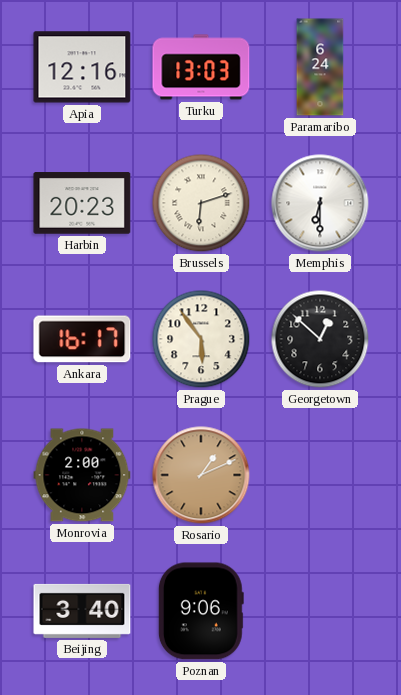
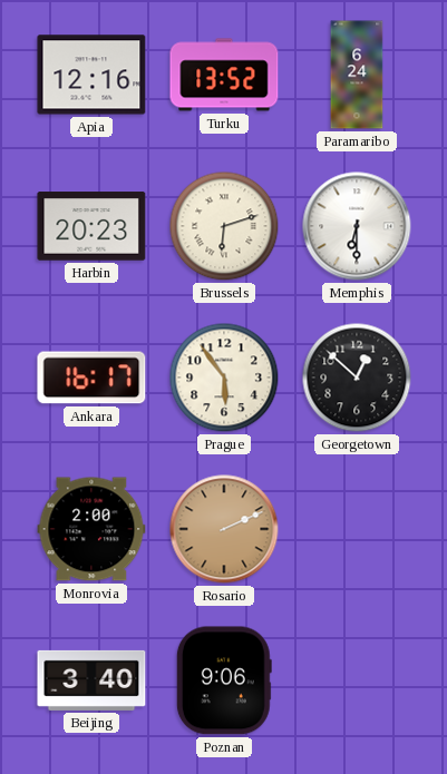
Turku: 13:03 -> 13:52
Rosario: 1:11 -> 2:11
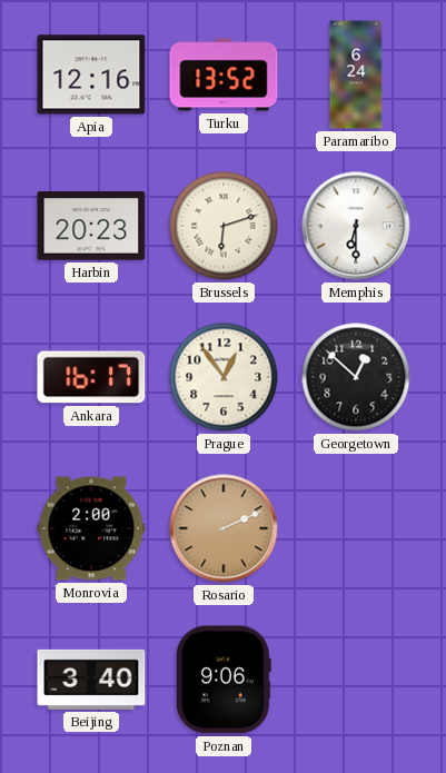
Prague: 5:54 -> 12:54
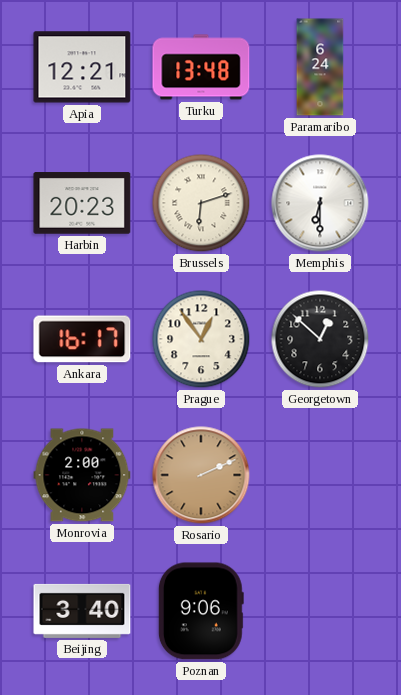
Apia: 12:16 -> 12:21
Turku: 13:52 -> 13:48
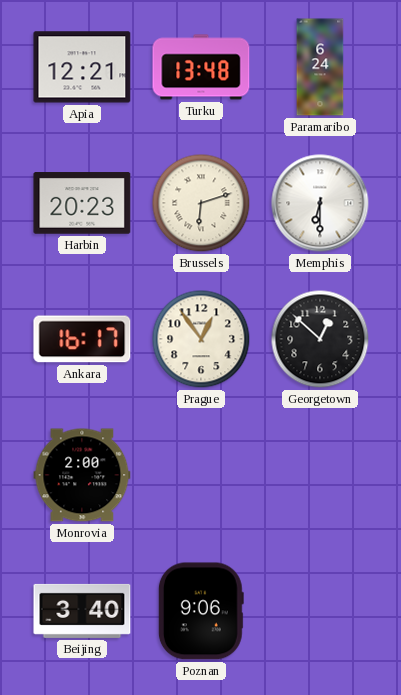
Rosario: 2:11 -> none
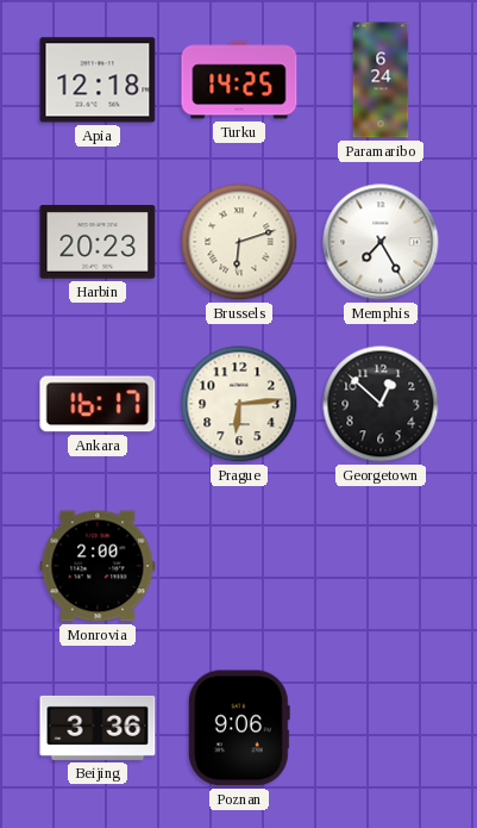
Apia: 12:21 -> 12:18
Turku: 13:48 -> 14:25
Memphis: 6:30 -> 7:25
Prague: 12:54 -> 6:14
Beijing: 3:40 -> 3:36
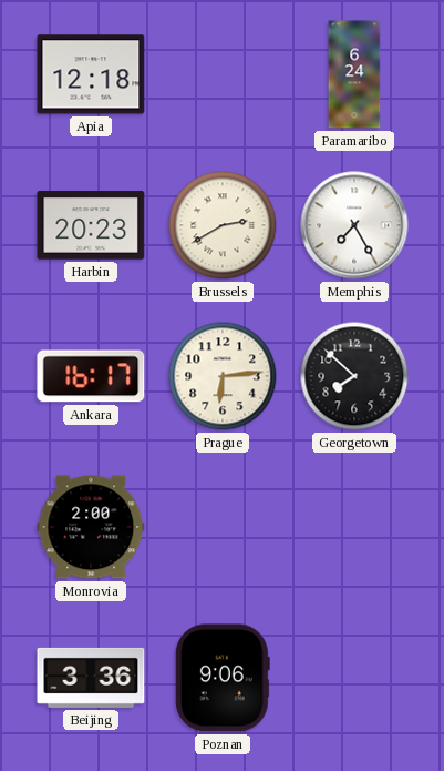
Turku: 14:25 -> none
Brussels: 6:12 -> 2:40
Georgetown: 12:52 -> 7:52
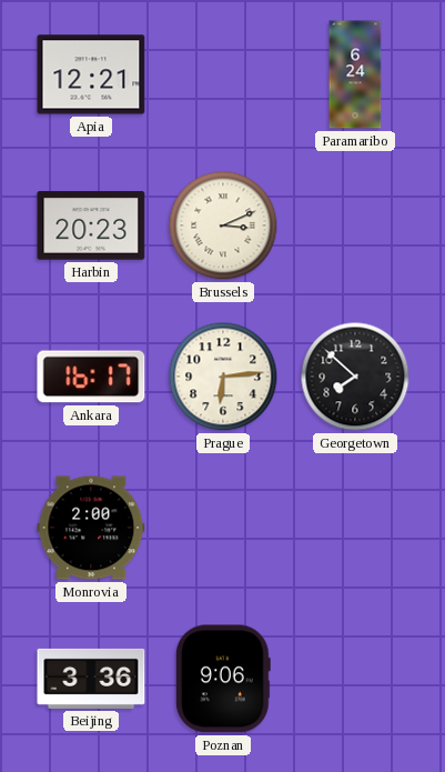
Apia: 12:18 -> 12:21
Brussels: 2:40 -> 3:11
Memphis: 7:25 -> none
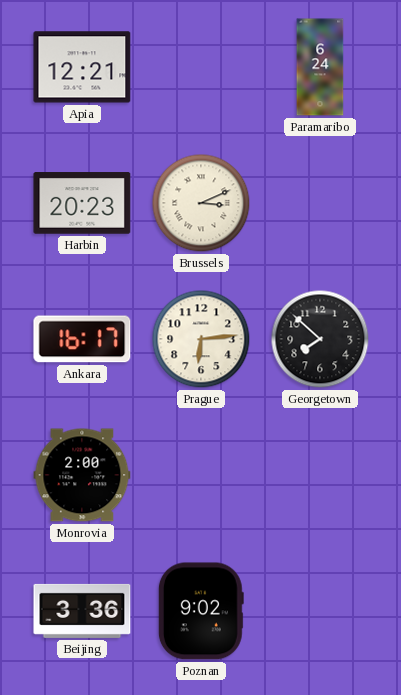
Poznan: 9:06 -> 9:02
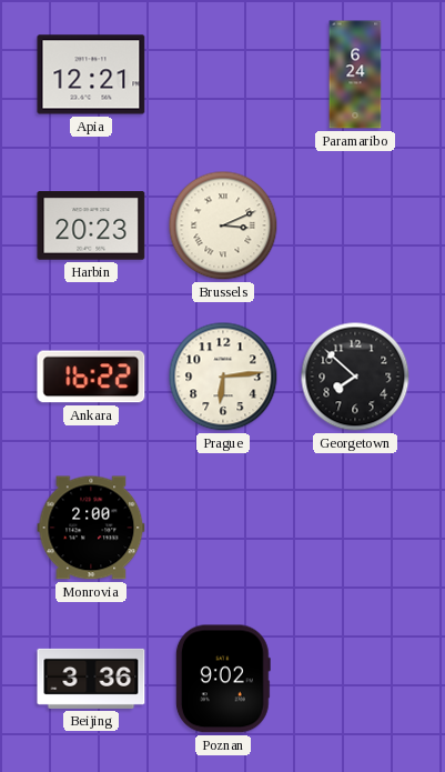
Ankara: 16:17 -> 16:22
